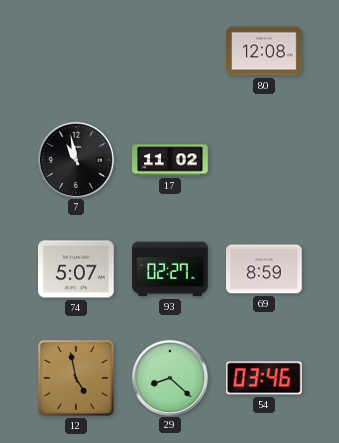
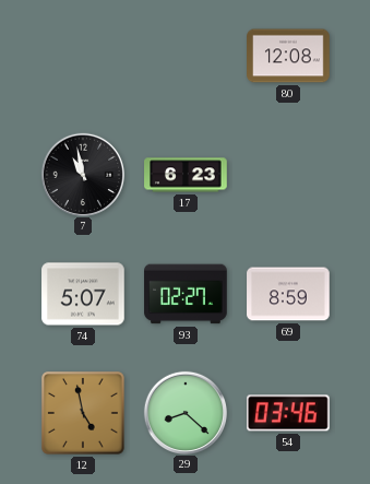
17: 11:02 -> 6:23
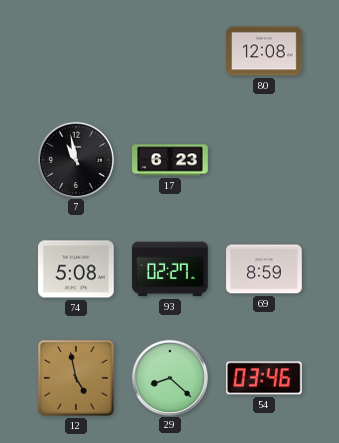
74: 5:07 -> 5:08
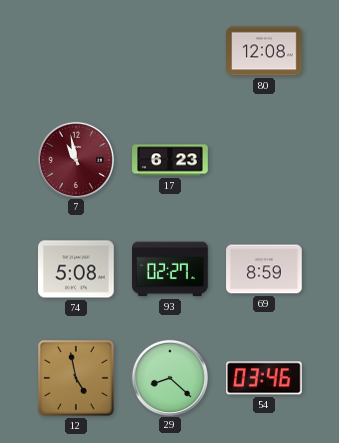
7 dial: black -> burgundy
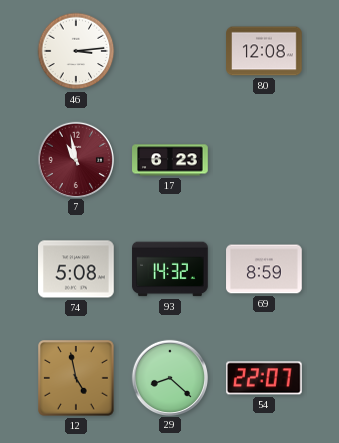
46: none -> 3:14
93: 02:27 -> 14:32
54: 03:46 -> 22:07
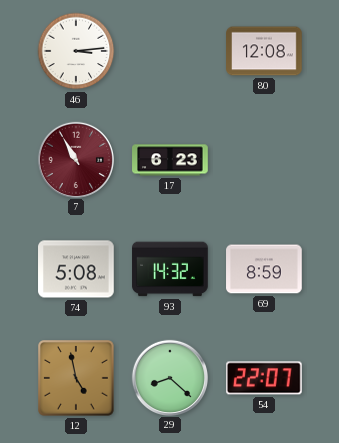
7: 10:58 -> 10:55
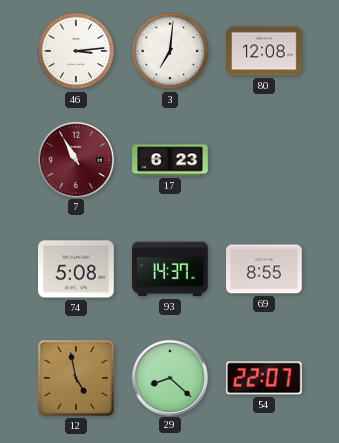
3: none -> 7:01
93: 14:32 -> 14:37
69: 8:59 -> 8:55
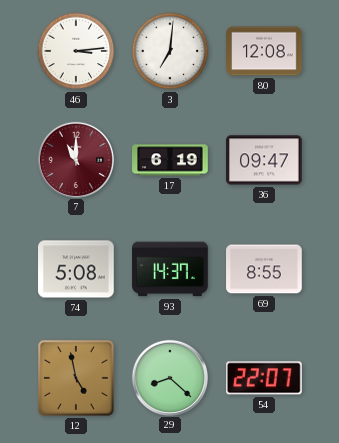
7: 10:55 -> 11:00
17: 6:23 -> 6:19
36: none -> 09:47
